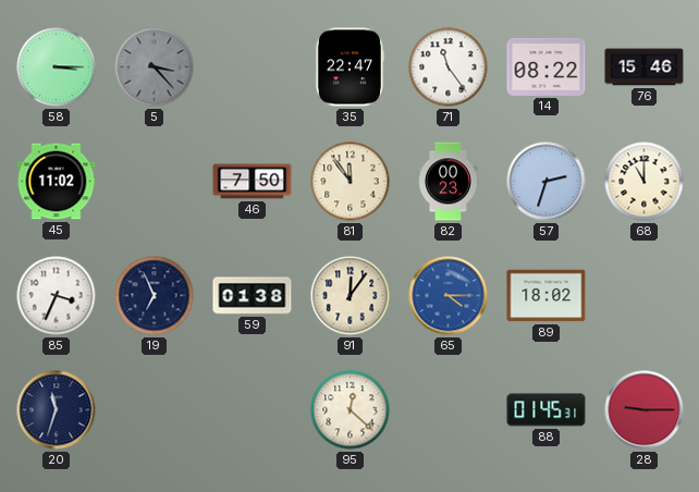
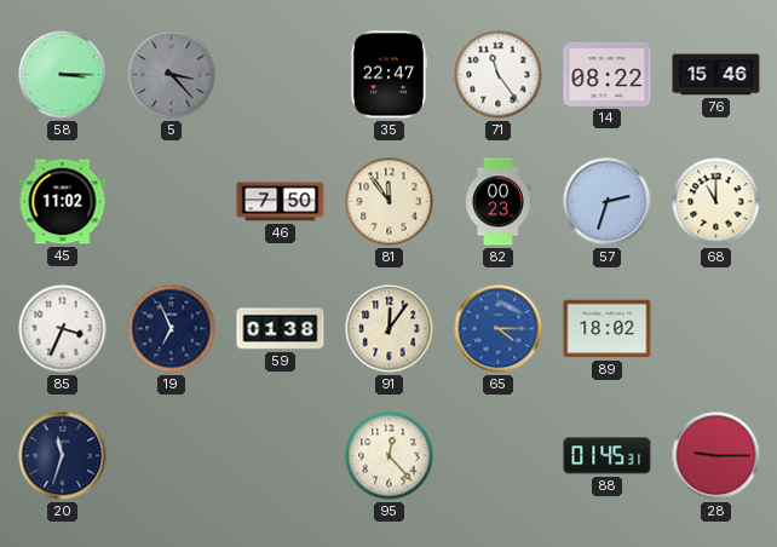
95: 12:22 -> 12:23
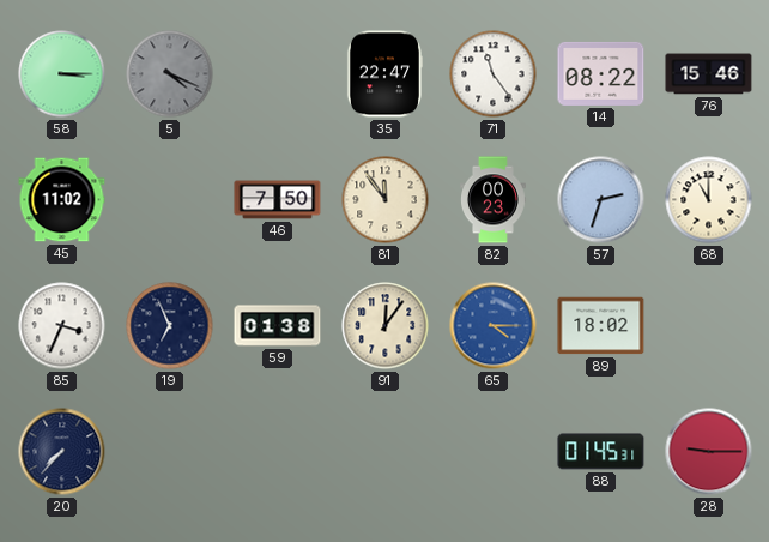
5: 3:23 -> 4:19
20: 11:33 -> 7:37
95: 12:23 -> none
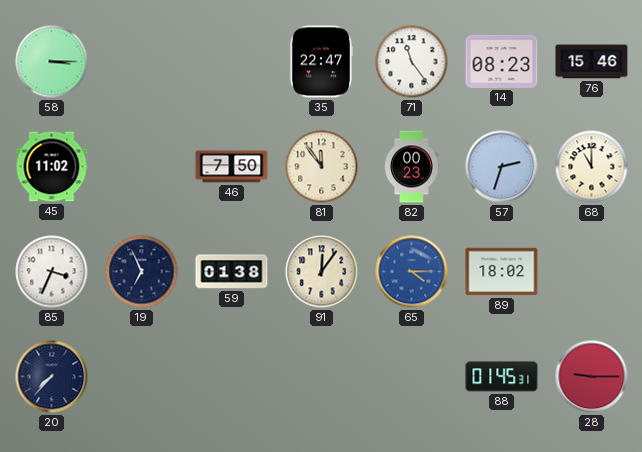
5: 4:19 -> none
14: 08:22 -> 08:23
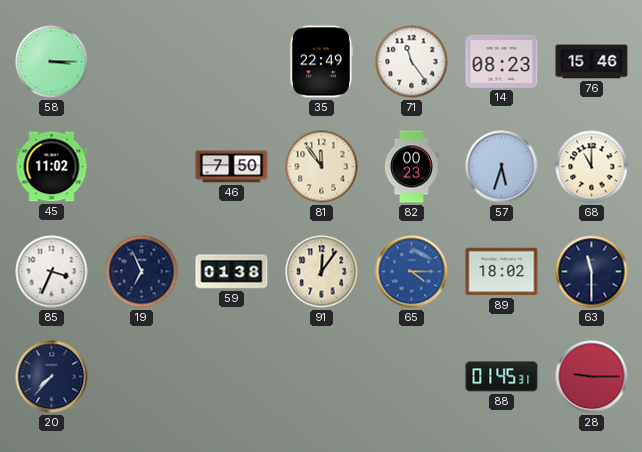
35: 22:47 -> 22:49
57: 2:33 -> 5:33
63: none -> 11:30
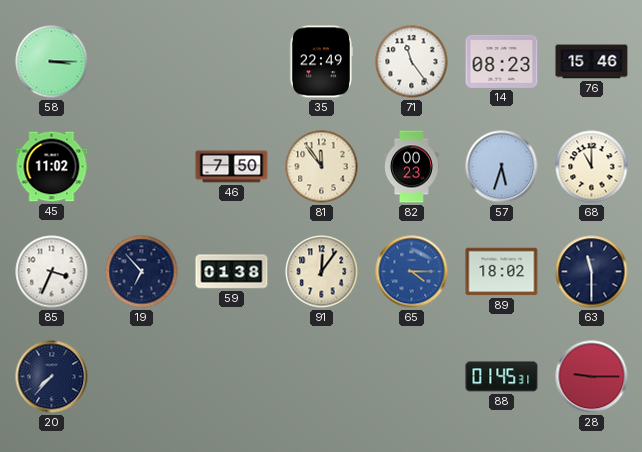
19: 6:56 -> 6:53
